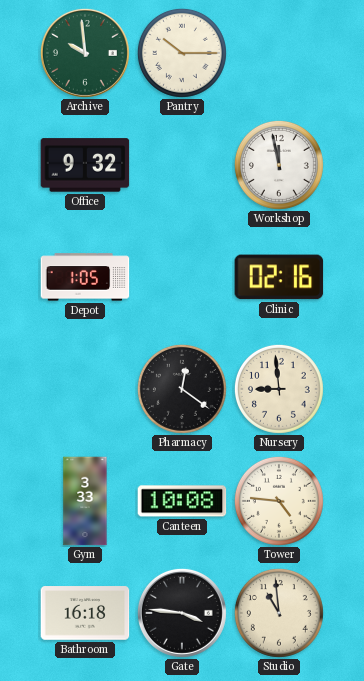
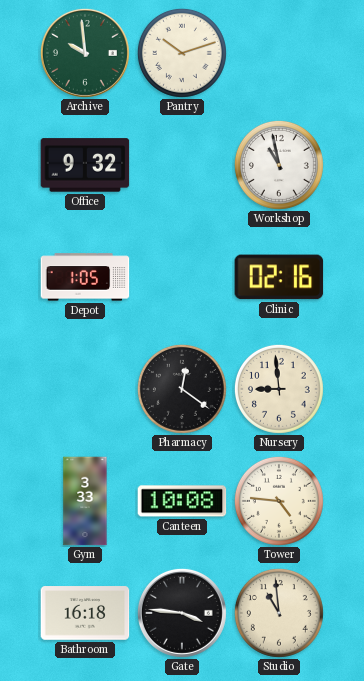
Pantry: 10:15 -> 10:12
Workshop: 11:58 -> 10:58
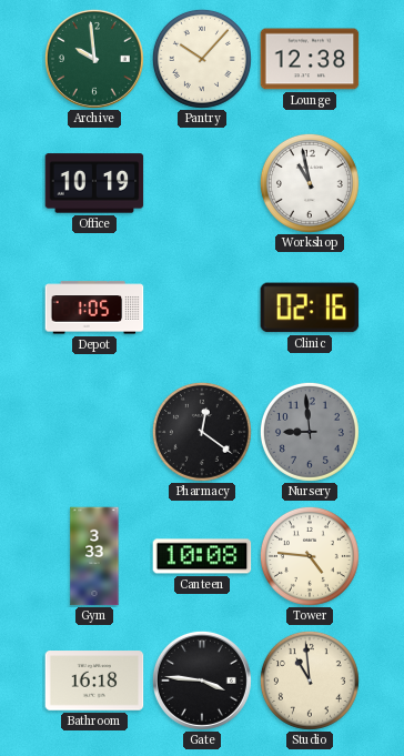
Pantry: 10:12 -> 10:07
Lounge: none -> 12:38
Office: 9:32 -> 10:19
Nursery dial: cream -> grey
